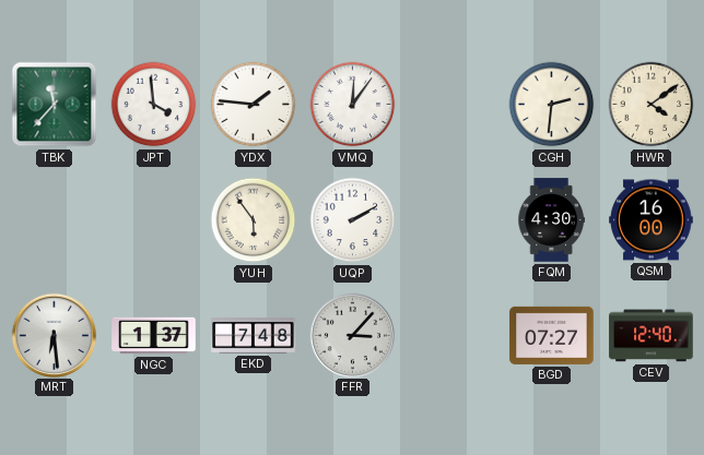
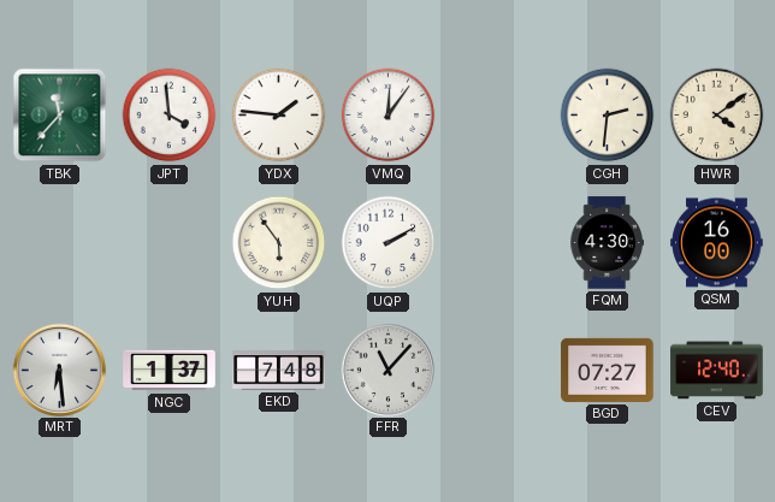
FFR: 3:07 -> 11:07
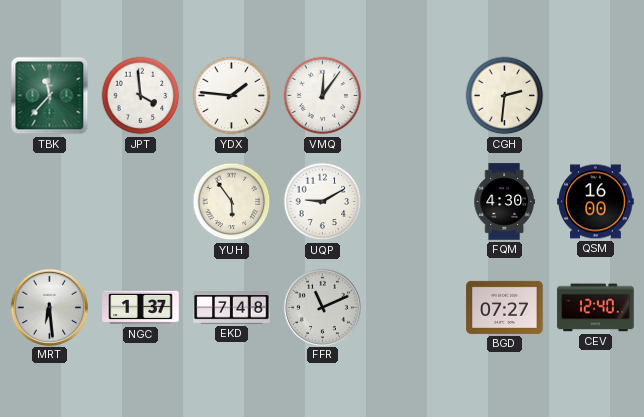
HWR: 4:09 -> none
UQP: 2:10 -> 9:10
FFR: 11:07 -> 11:11
